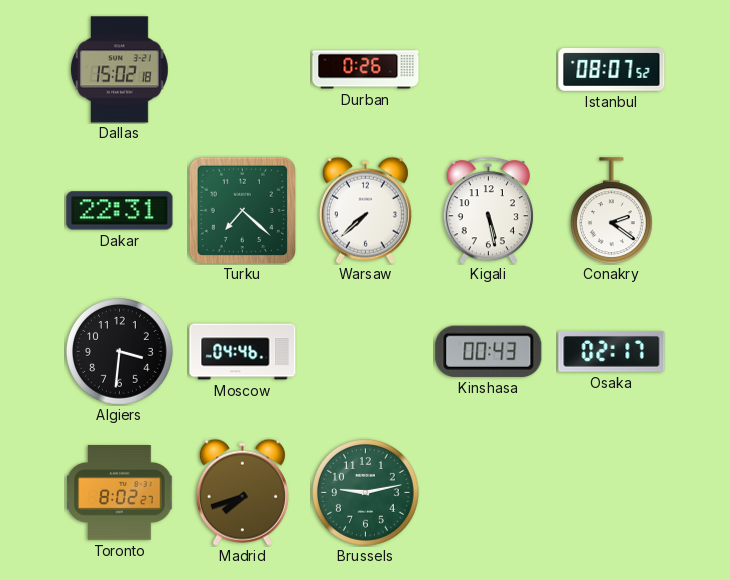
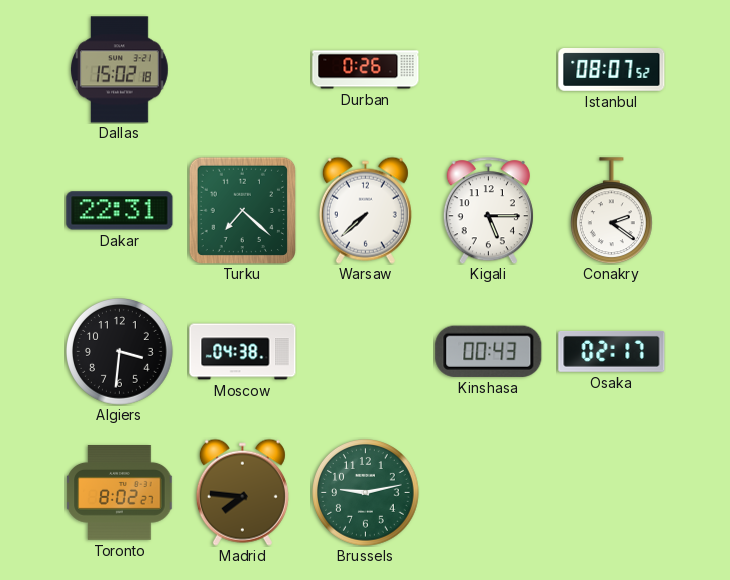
Kigali: 5:28 -> 5:15
Moscow: 04:46 -> 04:38
Madrid: 7:42 -> 7:46
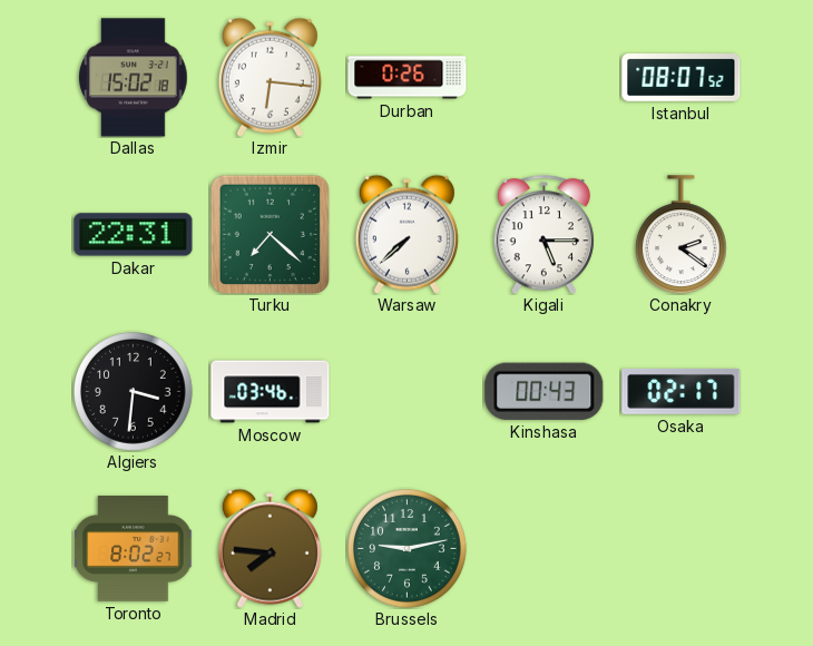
Izmir: none -> 6:16
Moscow: 04:38 -> 03:46
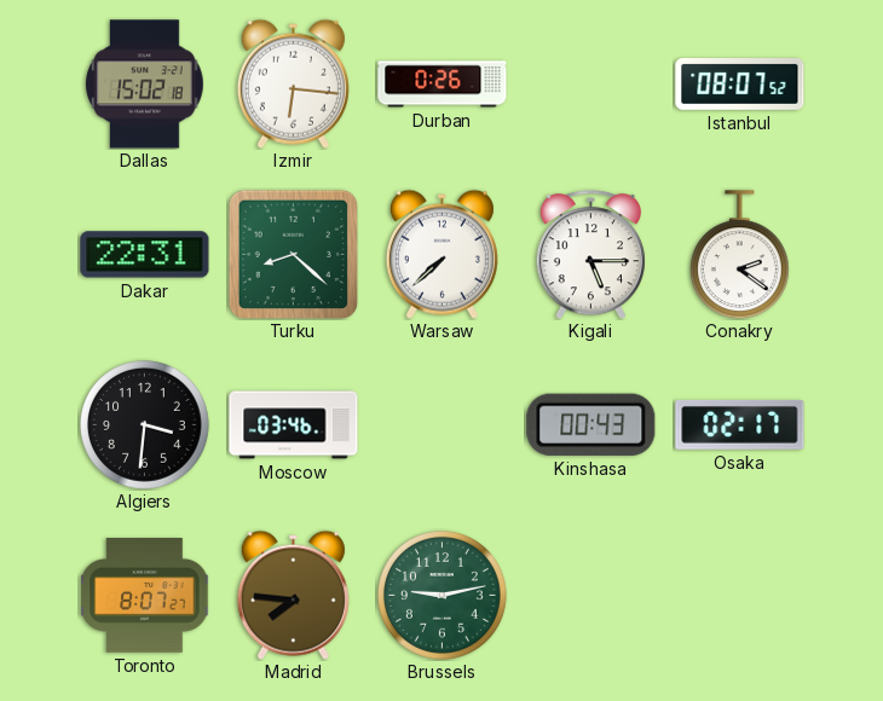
Turku: 7:22 -> 8:22
Toronto: 8:02 -> 8:07
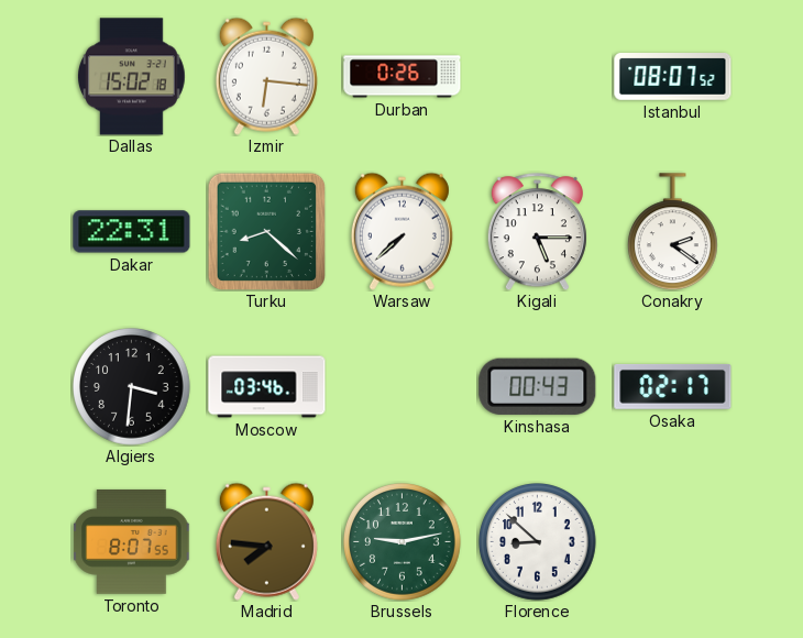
Toronto: 8:07:27 -> 8:07:55
Florence: none -> 8:52
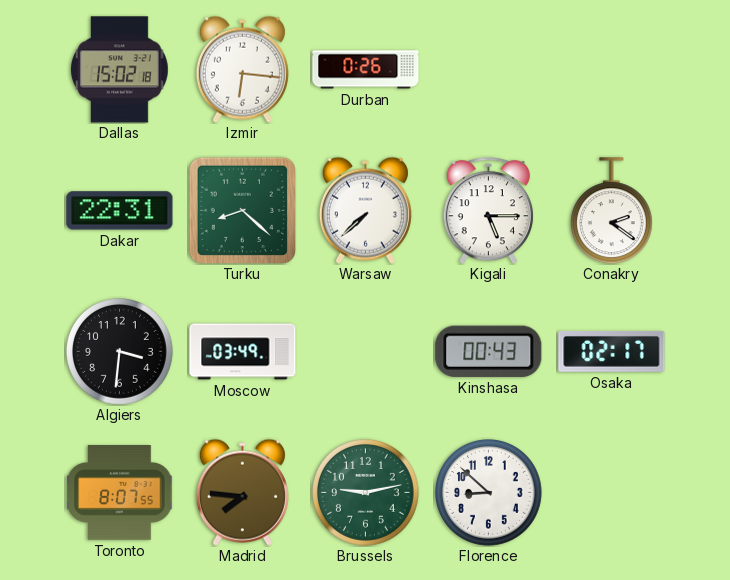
Istanbul: 08:07 -> none
Moscow: 03:46 -> 03:49
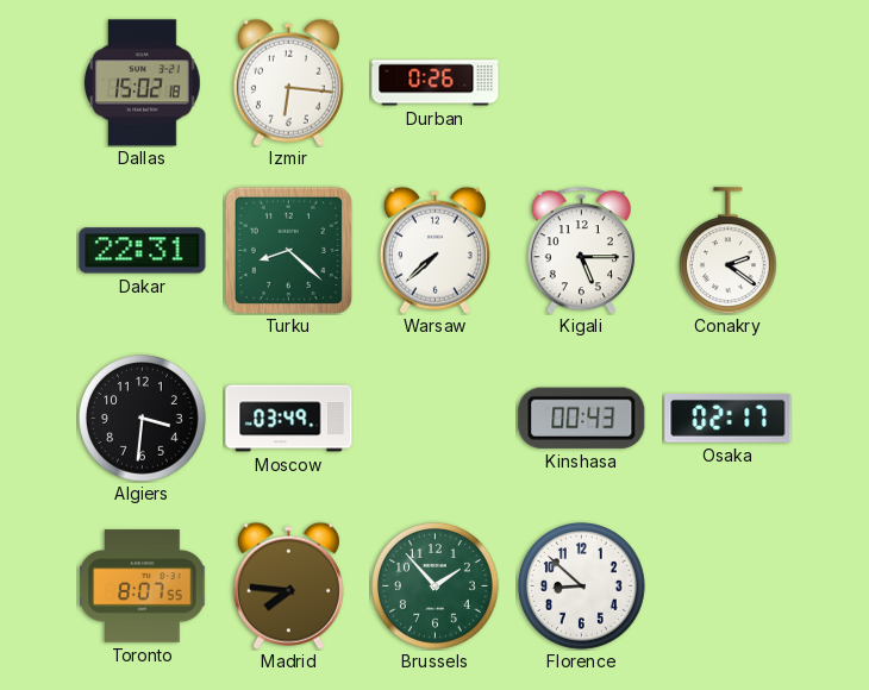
Brussels: 9:13 -> 1:53
